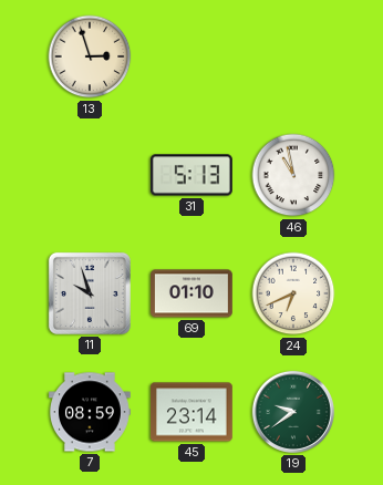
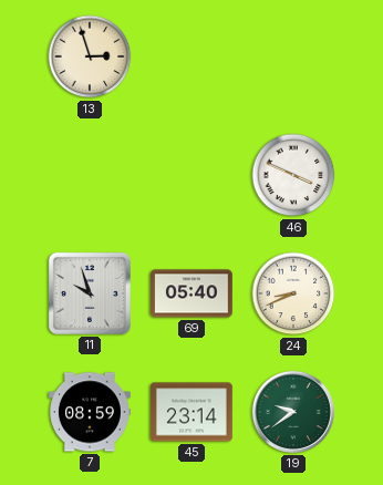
31: 5:13 -> none
46: 10:58 -> 3:49
69: 01:10 -> 05:40
24: 6:41 -> 8:41
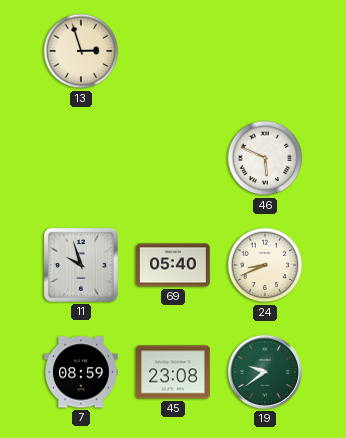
46: 3:49 -> 5:49
45: 23:14 -> 23:08
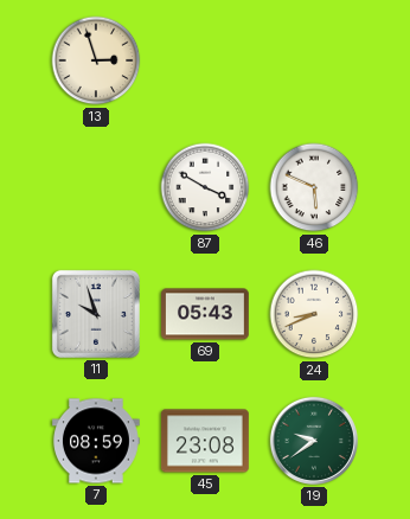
87: none -> 3:50
69: 05:40 -> 05:43
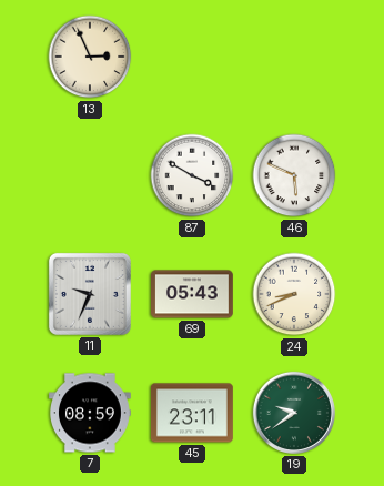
13: 2:57 -> 2:56
11: 9:57 -> 9:34
45: 23:08 -> 23:11
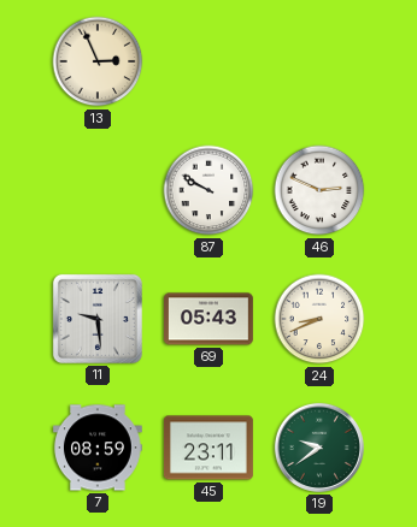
87: 3:50 -> 9:50
46: 5:49 -> 2:49
11: 9:34 -> 9:29
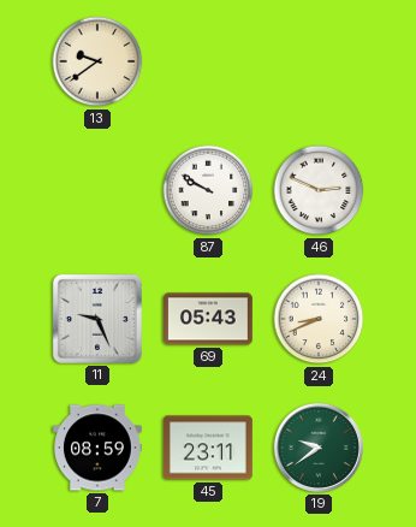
13: 2:56 -> 9:39
11: 9:29 -> 9:26
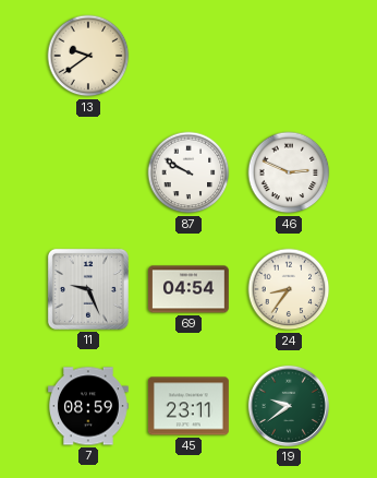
69: 05:43 -> 04:54
24: 8:41 -> 8:36
